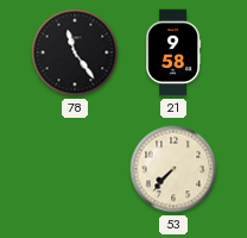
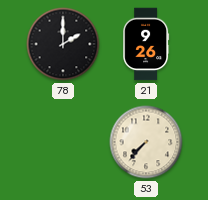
78: 11:24 -> 2:00
21: 9:58 -> 9:26
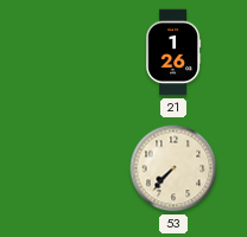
78: 2:00 -> none
21: 9:26 -> 1:26
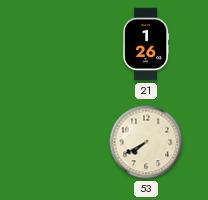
53: 7:37 -> 7:40
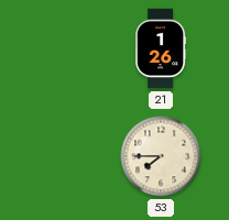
53: 7:40 -> 7:45
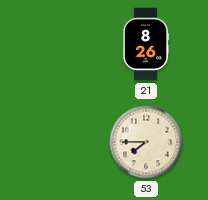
21: 1:26 -> 8:26
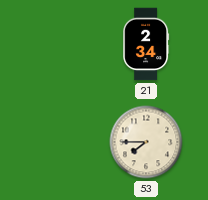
21: 8:26 -> 2:34
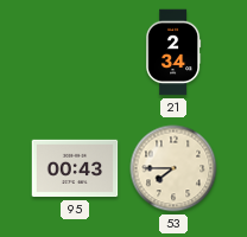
95: none -> 00:43
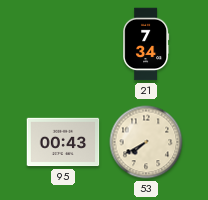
21: 2:34 -> 7:34
53: 7:45 -> 7:40
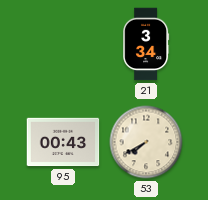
21: 7:34 -> 3:34
